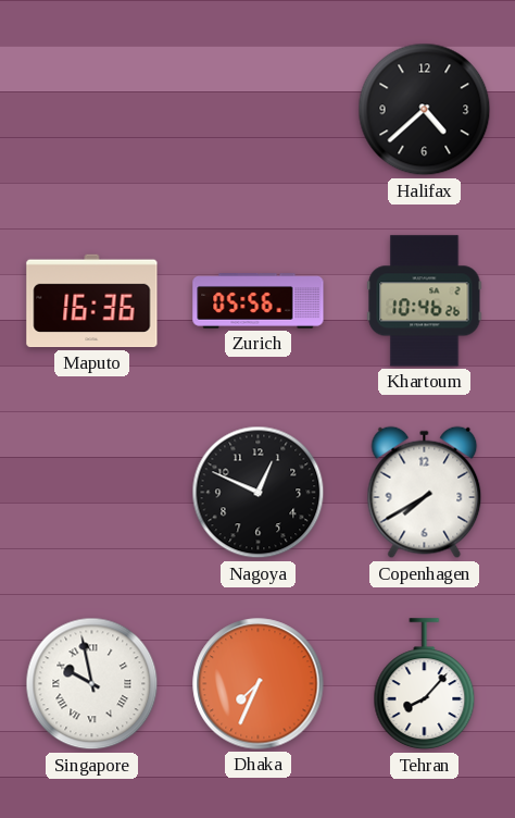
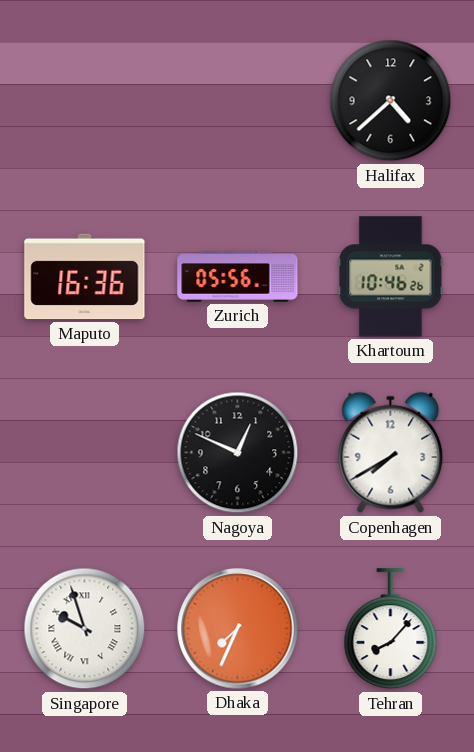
Singapore: 9:58 -> 9:57
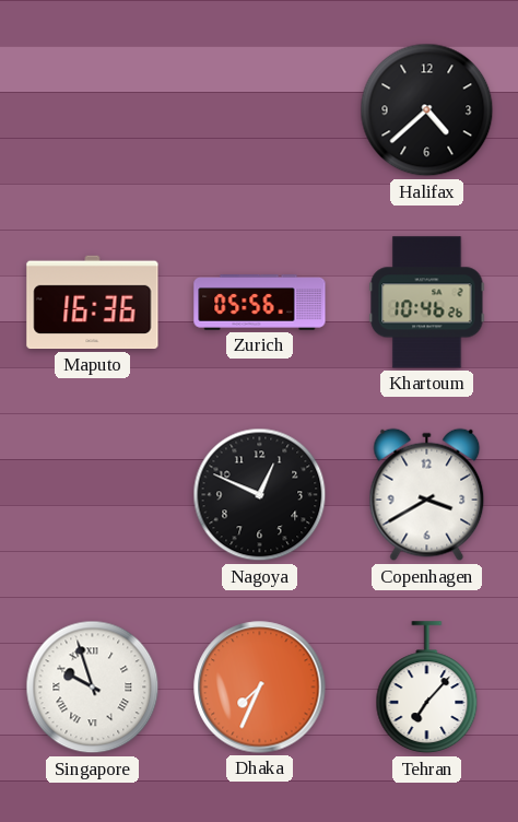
Copenhagen: 7:40 -> 3:40
Tehran: 8:07 -> 7:07
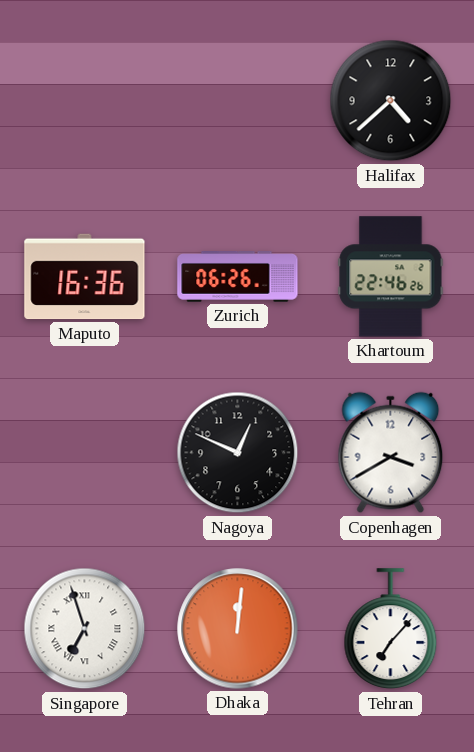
Zurich: 05:56 -> 06:26
Khartoum: 10:46 -> 22:46
Singapore: 9:57 -> 6:57
Dhaka: 7:34 -> 12:01
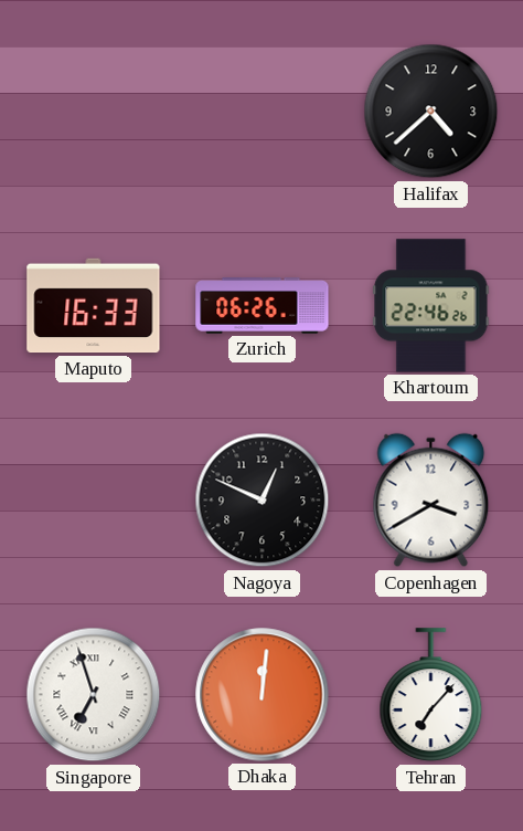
Maputo: 16:36 -> 16:33
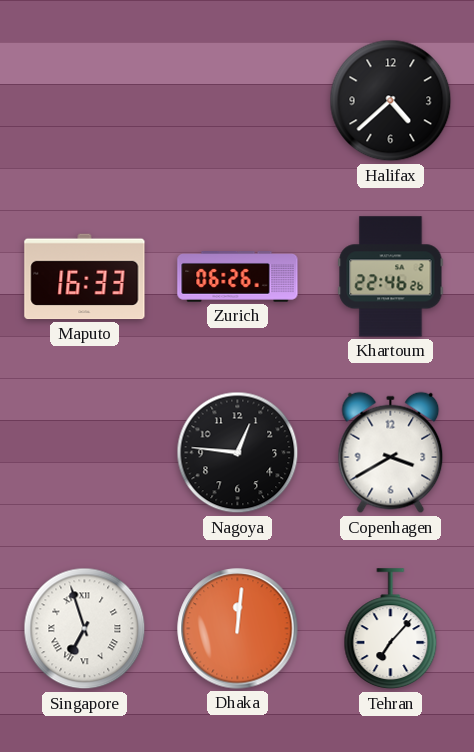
Nagoya: 12:49 -> 12:46
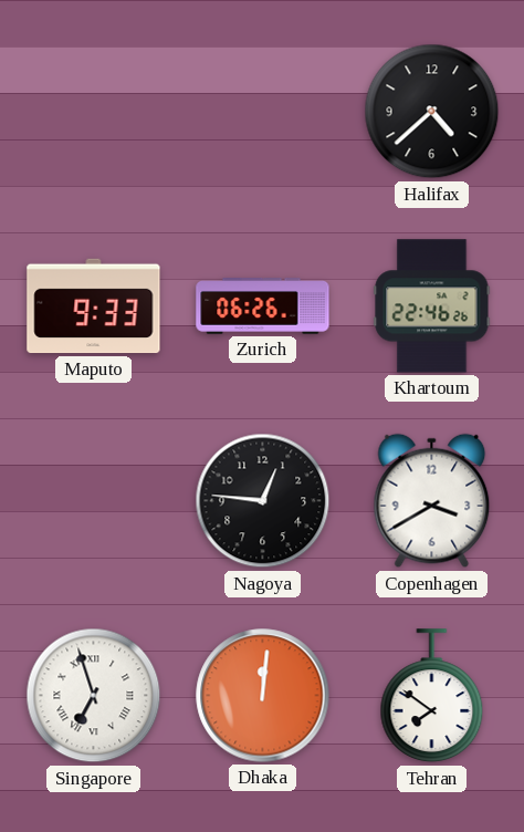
Maputo: 16:33 -> 9:33
Tehran: 7:07 -> 7:51
